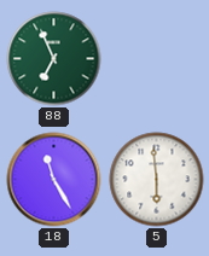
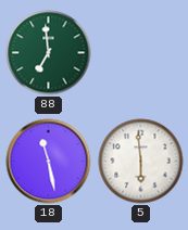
88: 6:56 -> 6:59
18: 11:25 -> 11:28
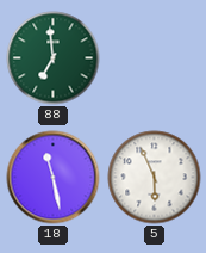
5: 5:59 -> 5:56
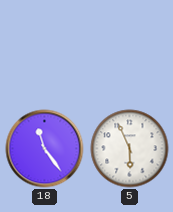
88: 6:59 -> none
18: 11:28 -> 11:24
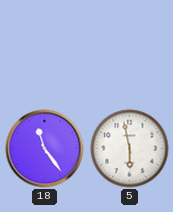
5: 5:56 -> 5:58
